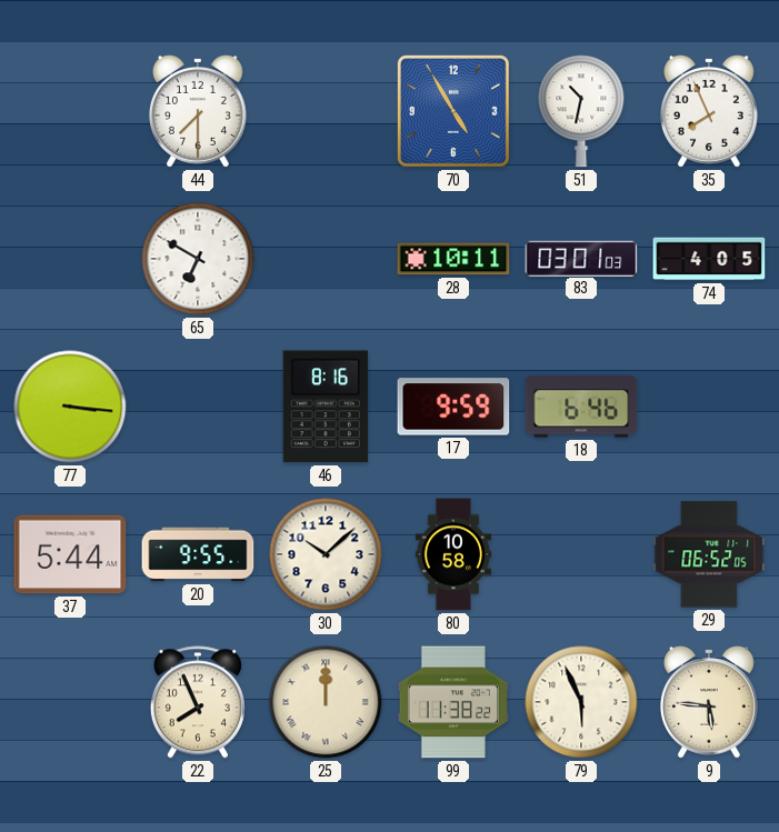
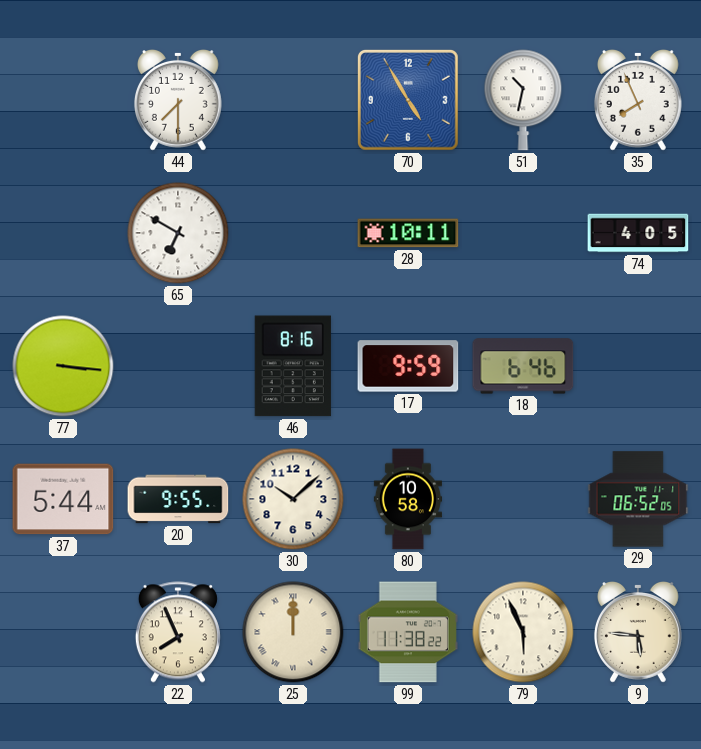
83: 03:01 -> none
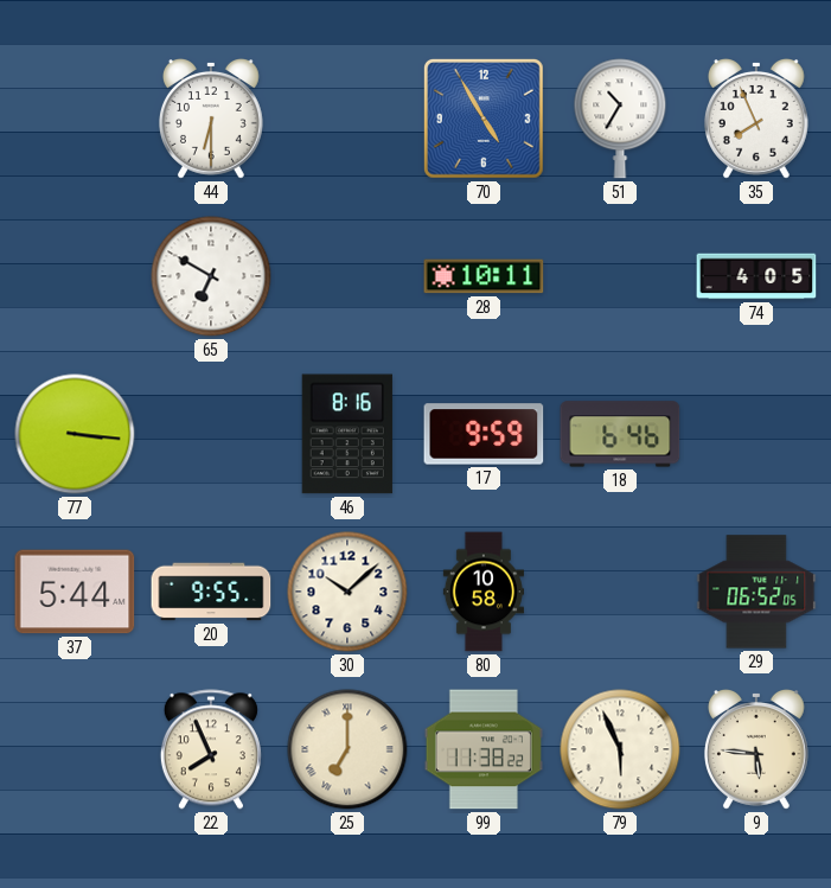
44: 7:30 -> 6:30
51: 10:32 -> 10:35
25: 12:00 -> 7:00
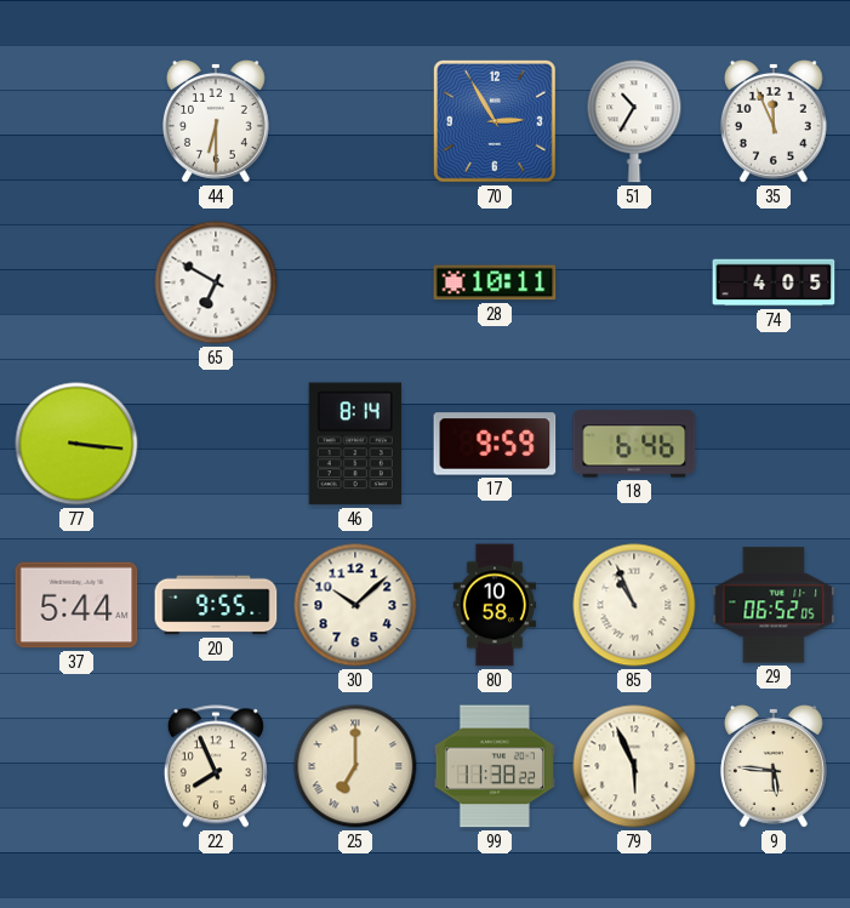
70: 4:55 -> 2:55
35: 7:56 -> 11:56
46: 8:16 -> 8:14
85: none -> 10:56
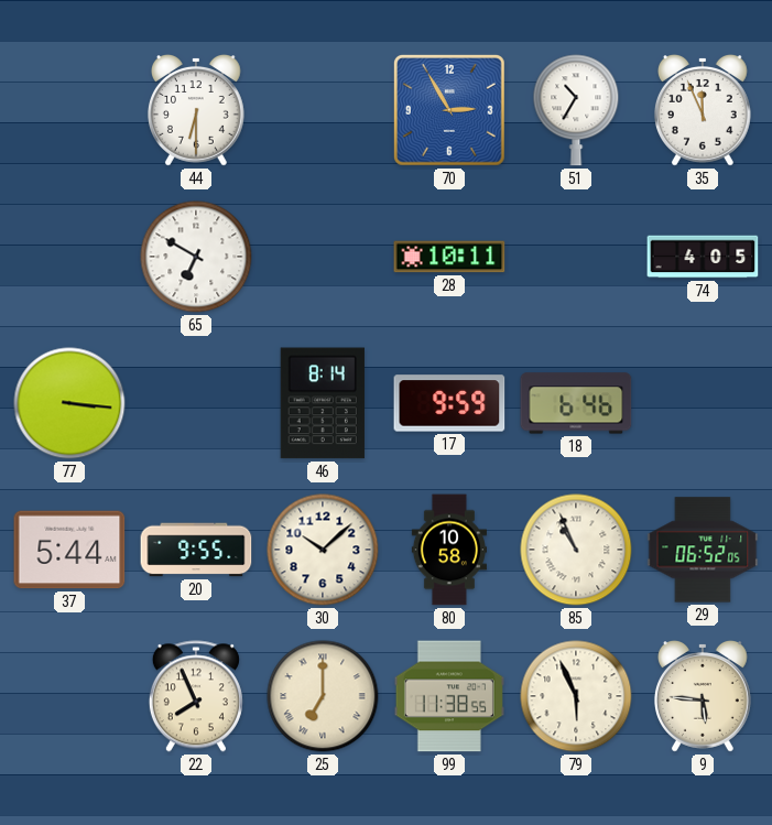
99: 11:38:22 -> 11:38:55
